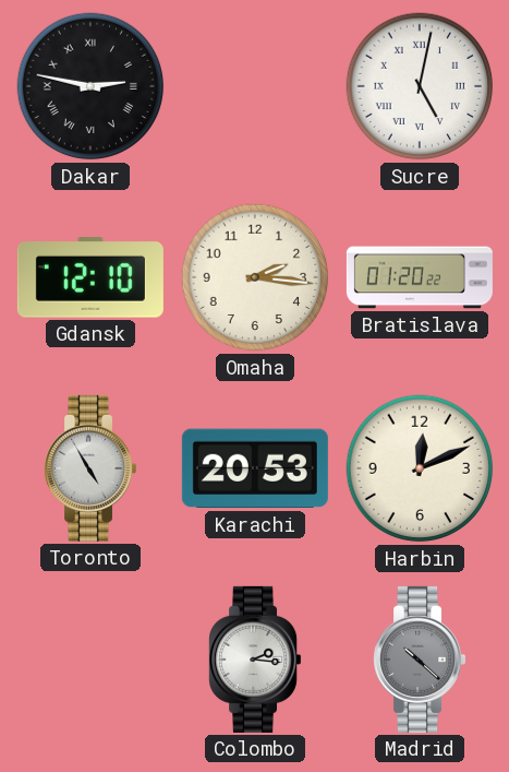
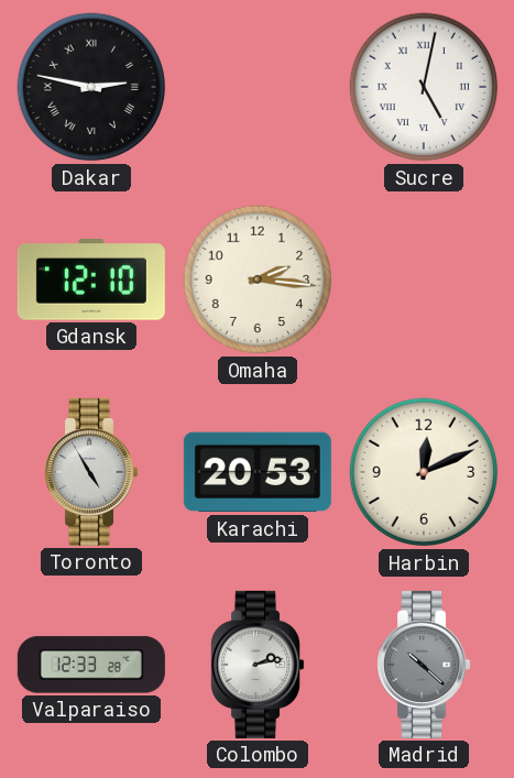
Bratislava: 01:20 -> none
Valparaiso: none -> 12:33
Colombo: 2:16 -> 2:13
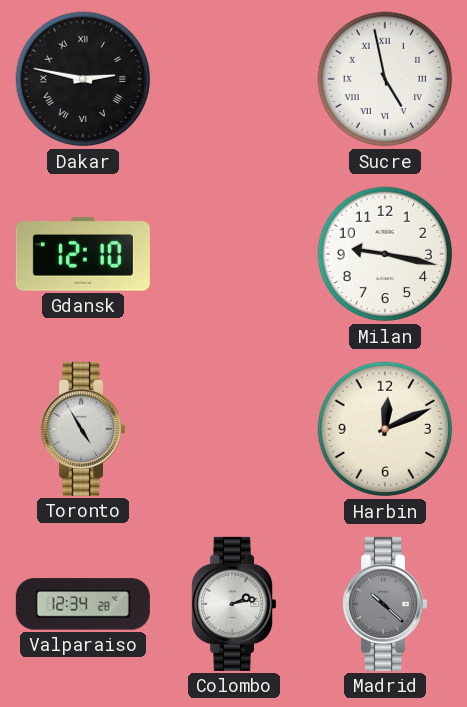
Sucre: 5:02 -> 4:58
Omaha: 2:16 -> none
Milan: none -> 9:17
Karachi: 20:53 -> none
Valparaiso: 12:33 -> 12:34
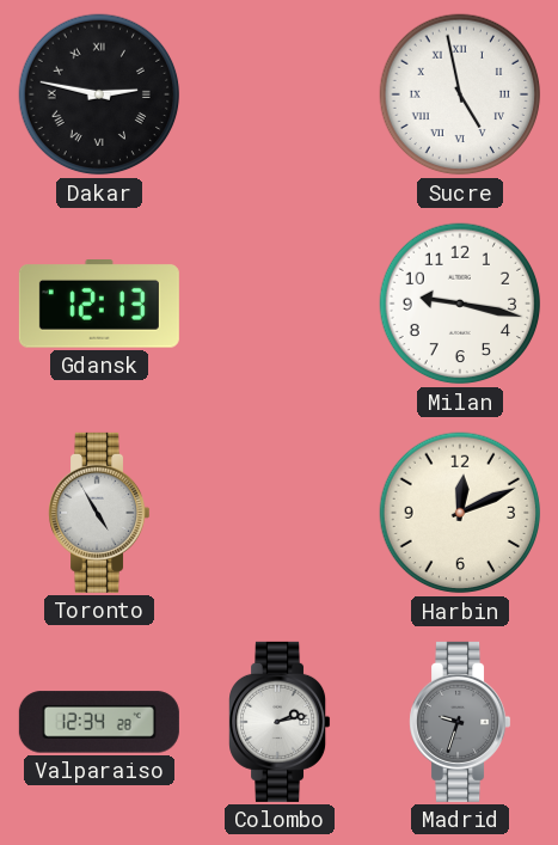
Gdansk: 12:10 -> 12:13
Madrid: 10:22 -> 9:33
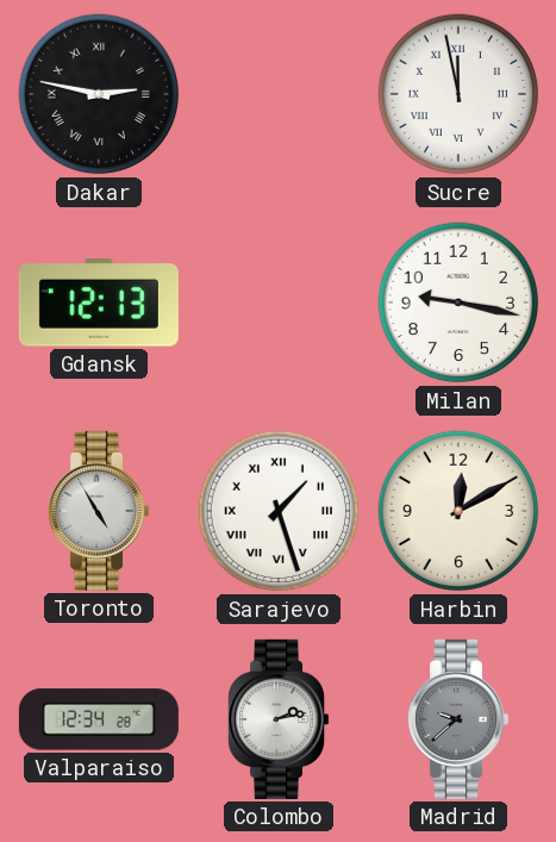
Sucre: 4:58 -> 11:58
Sarajevo: none -> 1:27
Harbin: 12:11 -> 12:10
Madrid: 9:33 -> 9:38
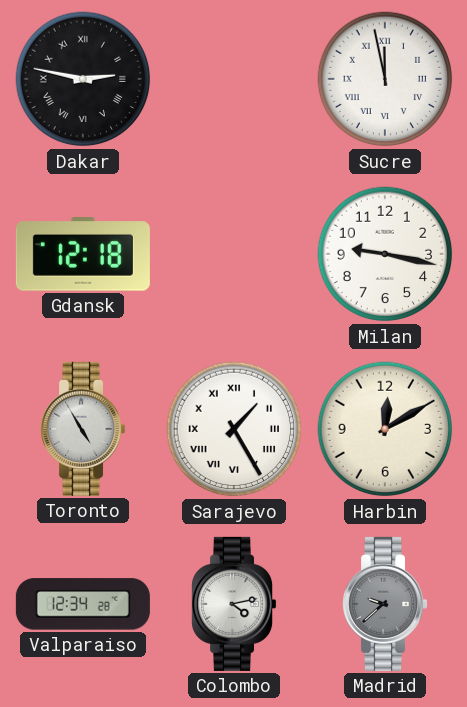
Gdansk: 12:13 -> 12:18
Sarajevo: 1:27 -> 1:25
Colombo: 2:13 -> 4:13
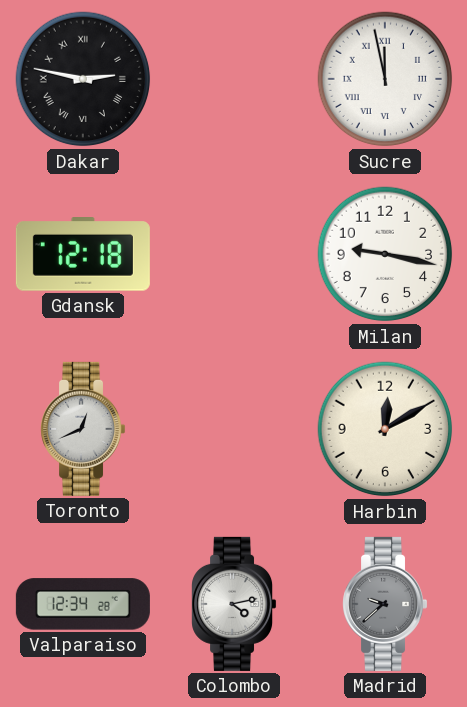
Toronto: 4:55 -> 12:41
Sarajevo: 1:25 -> none
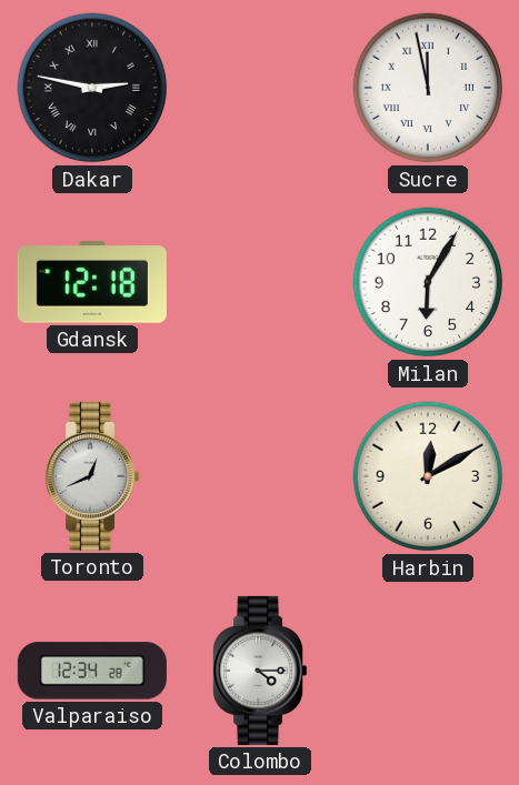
Milan: 9:17 -> 6:05
Colombo: 4:13 -> 4:15
Madrid: 9:38 -> none
